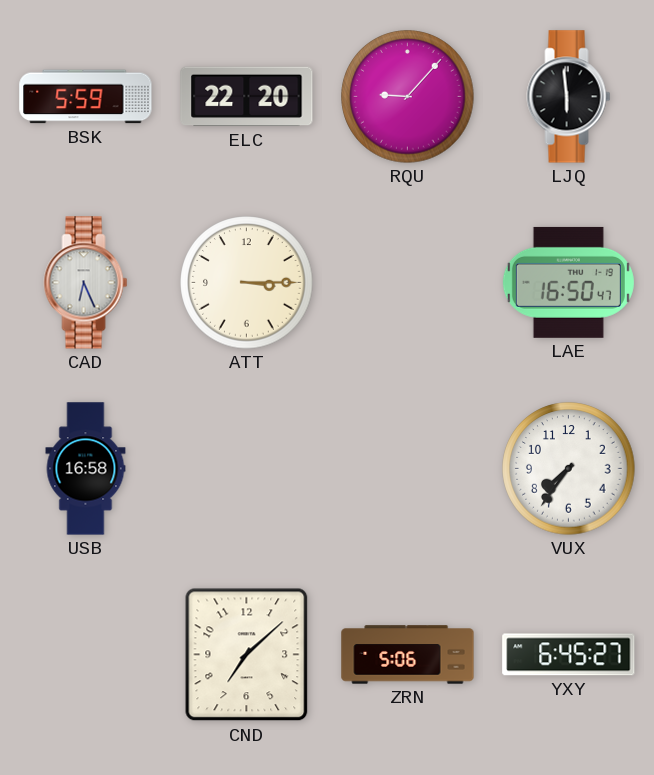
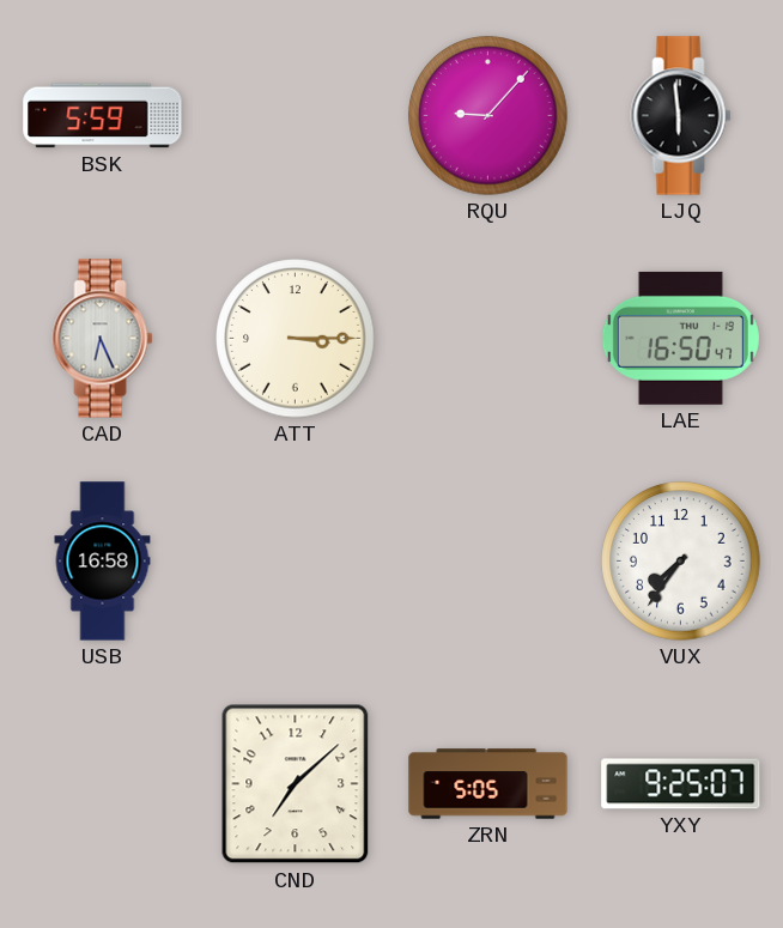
ELC: 22:20 -> none
ZRN: 5:06 -> 5:05
YXY: 6:45 -> 9:25
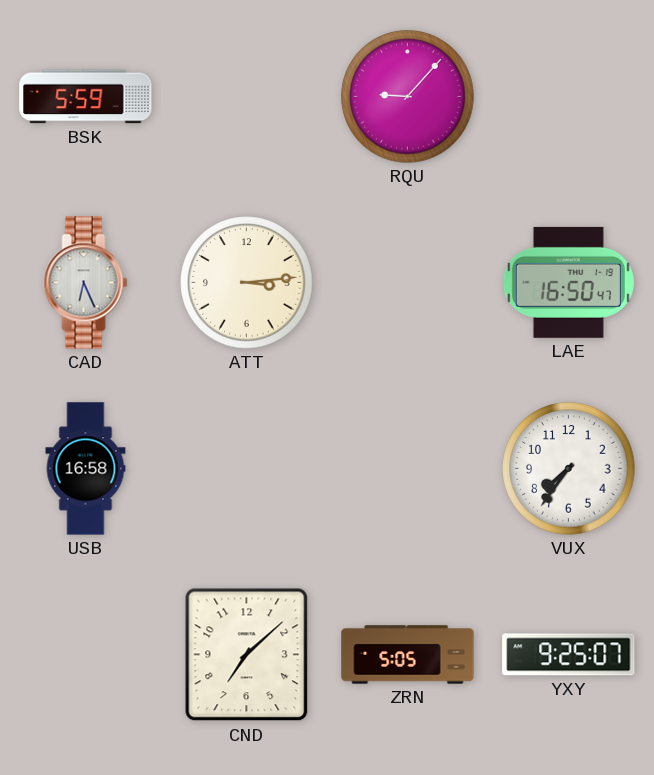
LJQ: 5:59 -> none
ATT: 3:15 -> 3:14
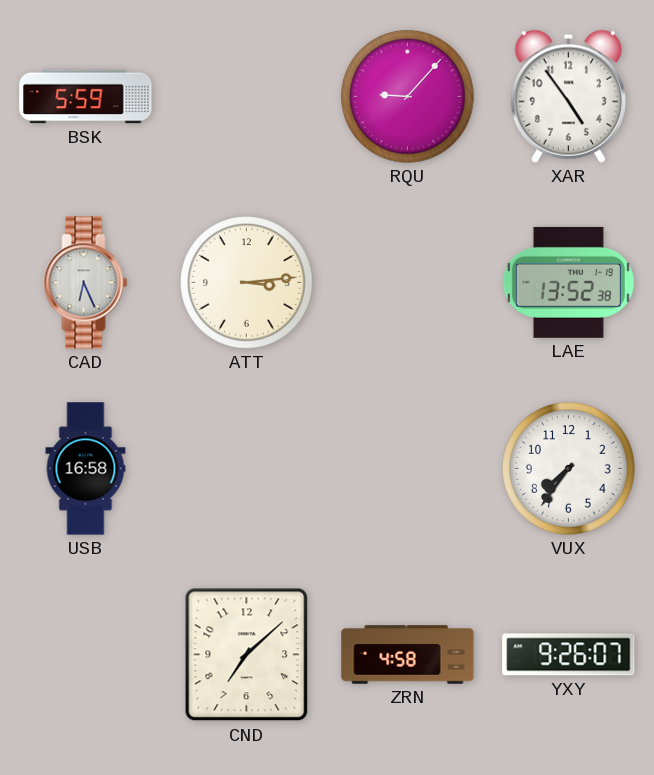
XAR: none -> 4:54
LAE: 16:50 -> 13:52
ZRN: 5:05 -> 4:58
YXY: 9:25 -> 9:26
